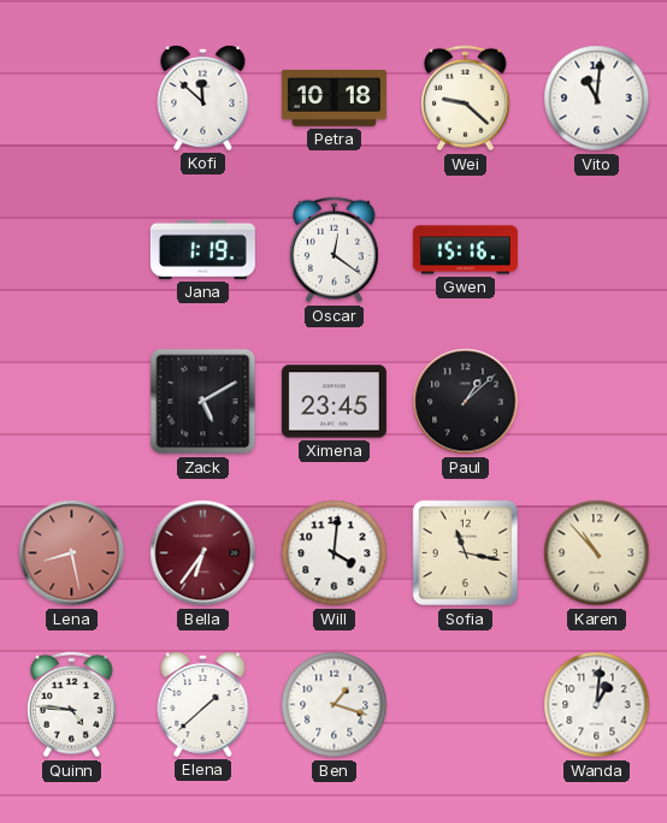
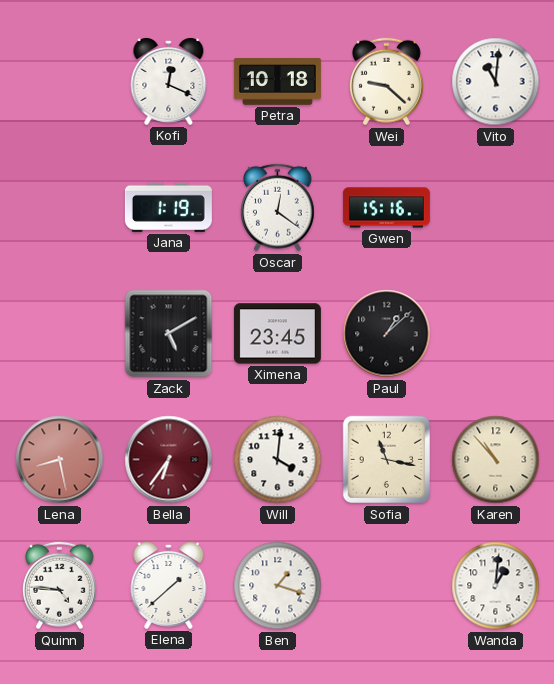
Kofi: 11:52 -> 12:19
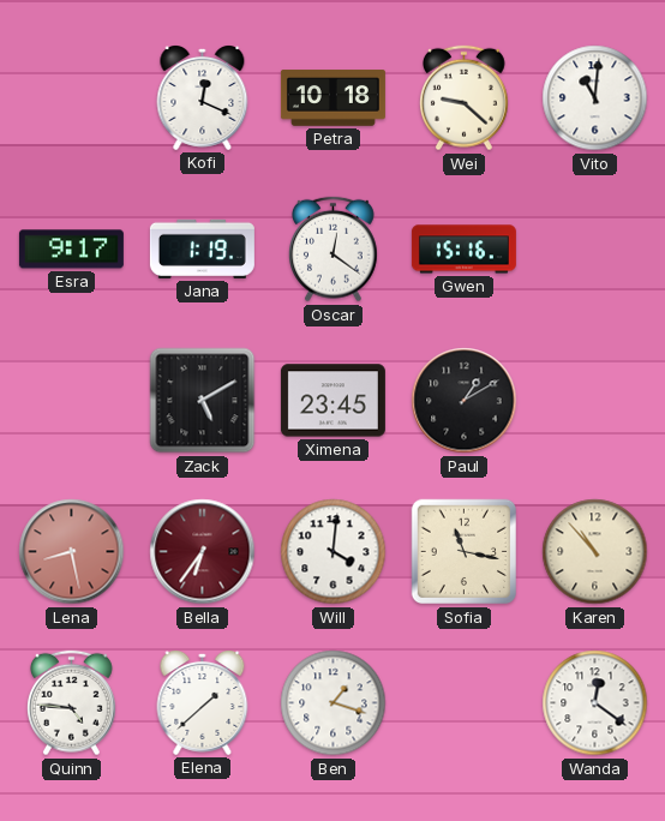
Esra: none -> 9:17
Paul: 1:08 -> 1:10
Wanda: 1:01 -> 12:21
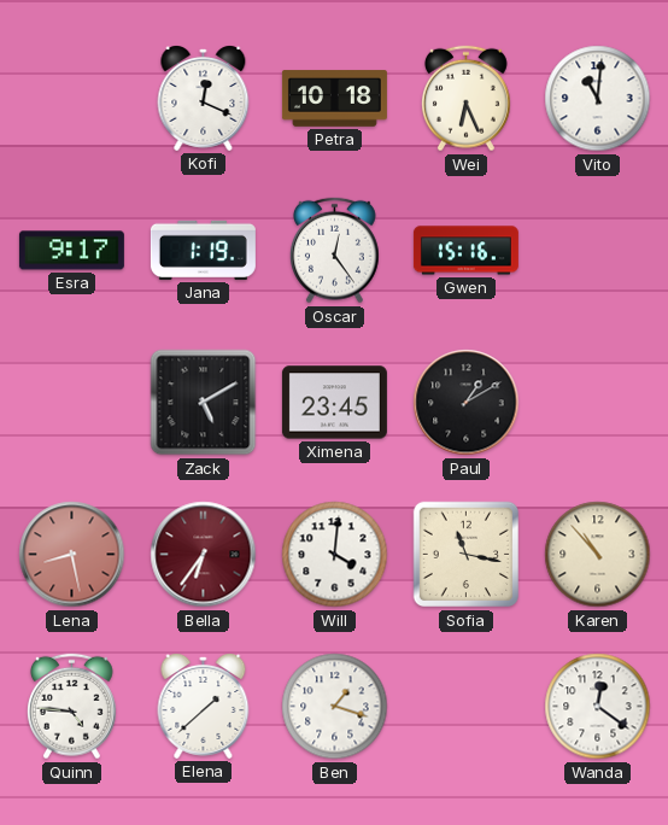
Wei: 9:22 -> 6:26
Oscar: 12:21 -> 12:24
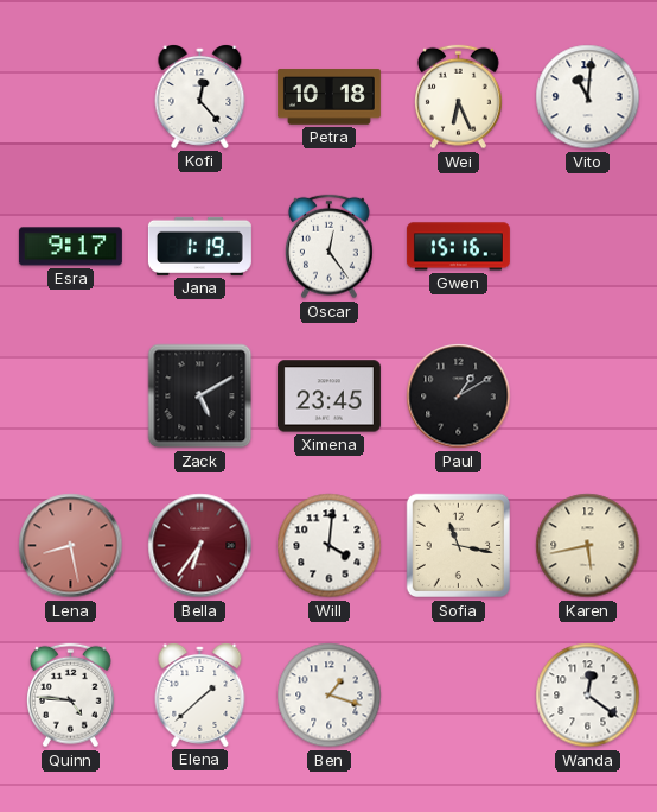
Kofi: 12:19 -> 12:23
Karen: 10:53 -> 5:43
